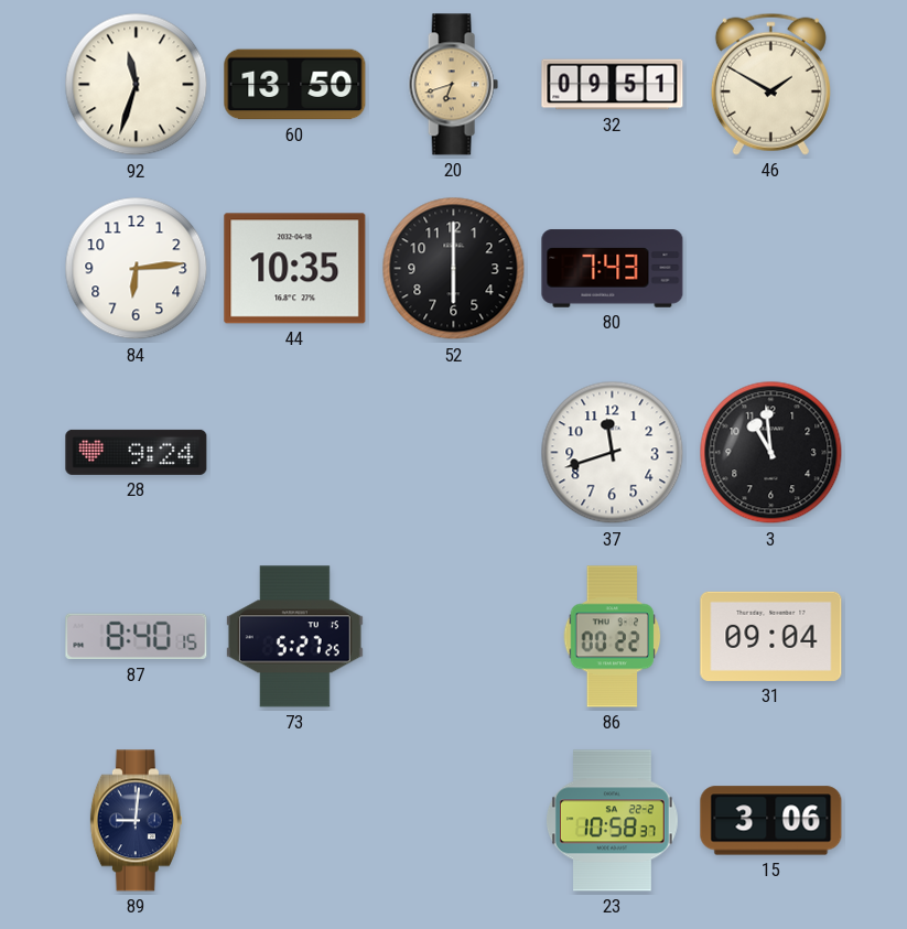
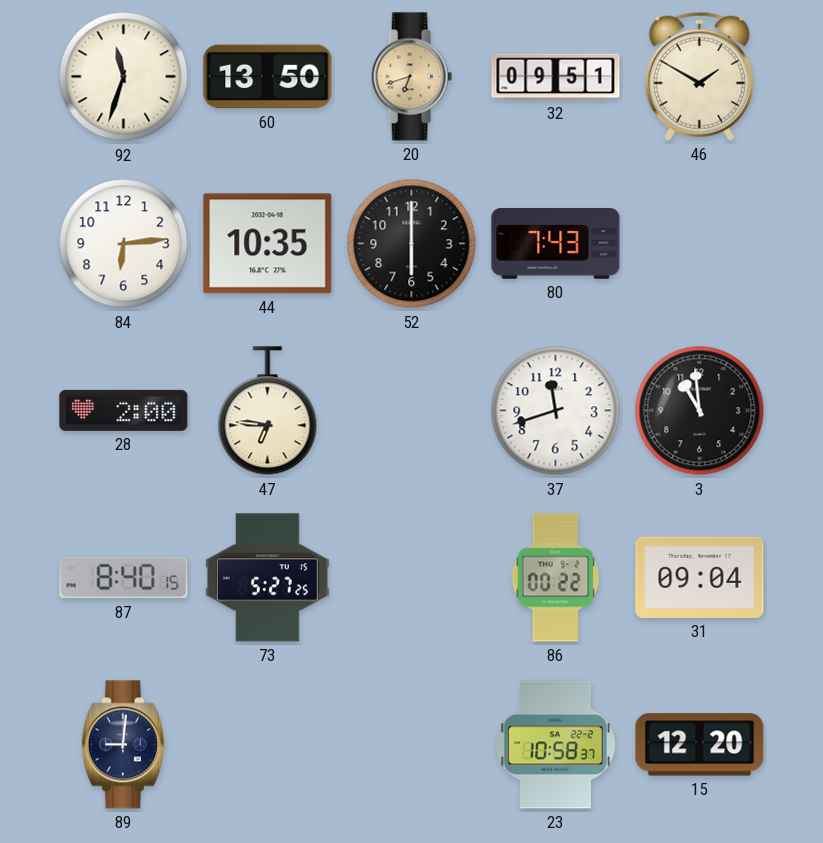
28: 9:24 -> 2:00
47: none -> 6:46
15: 3:06 -> 12:20
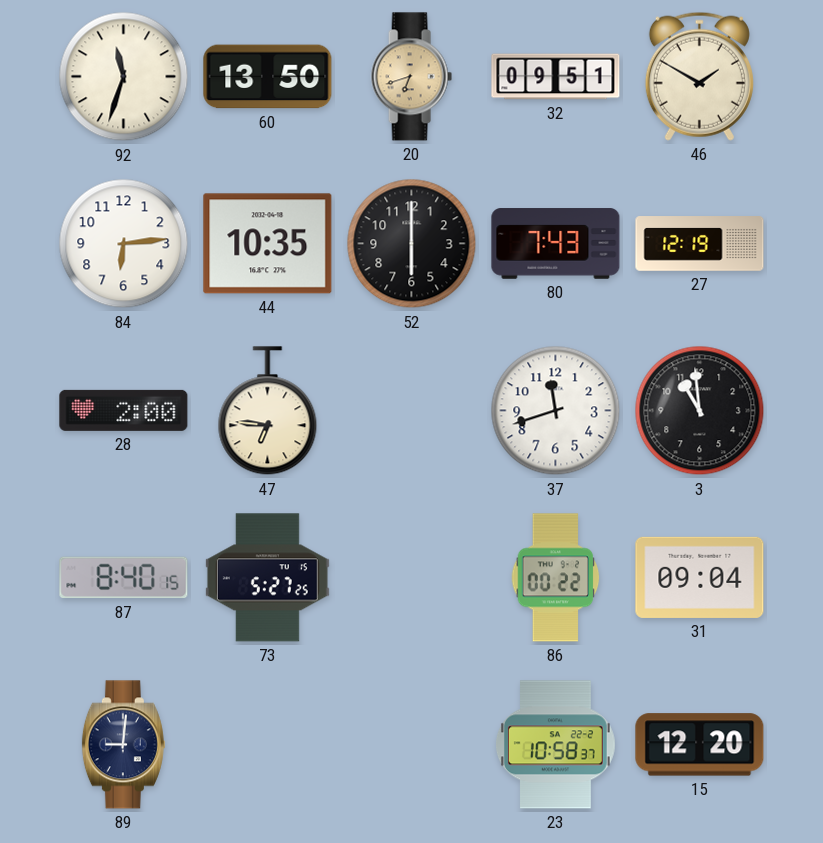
27: none -> 12:19
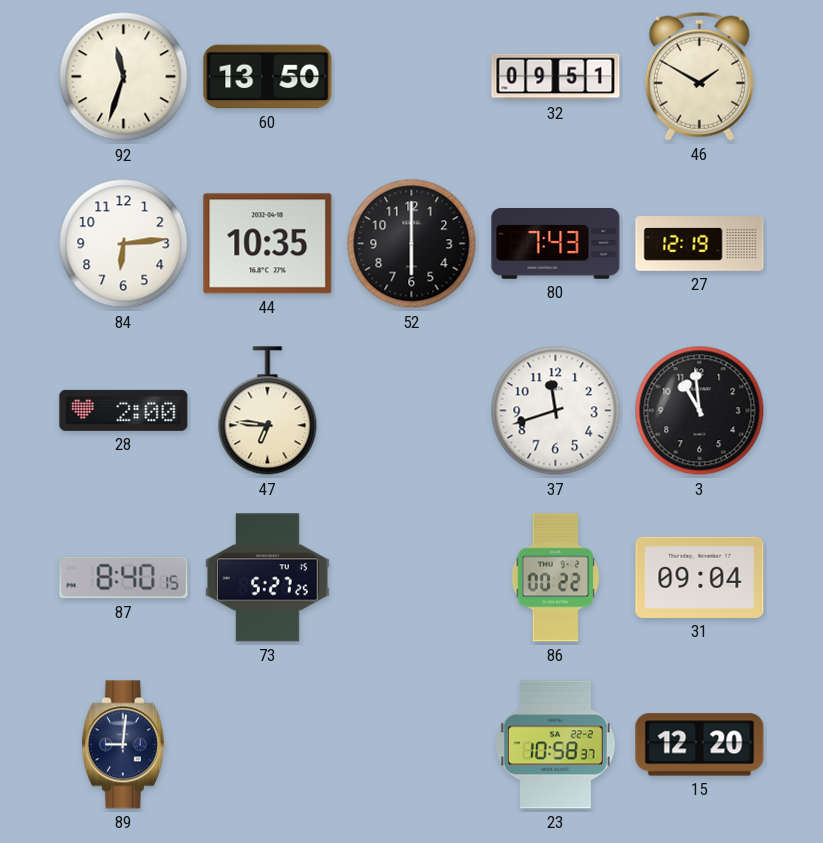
20: 6:42 -> none
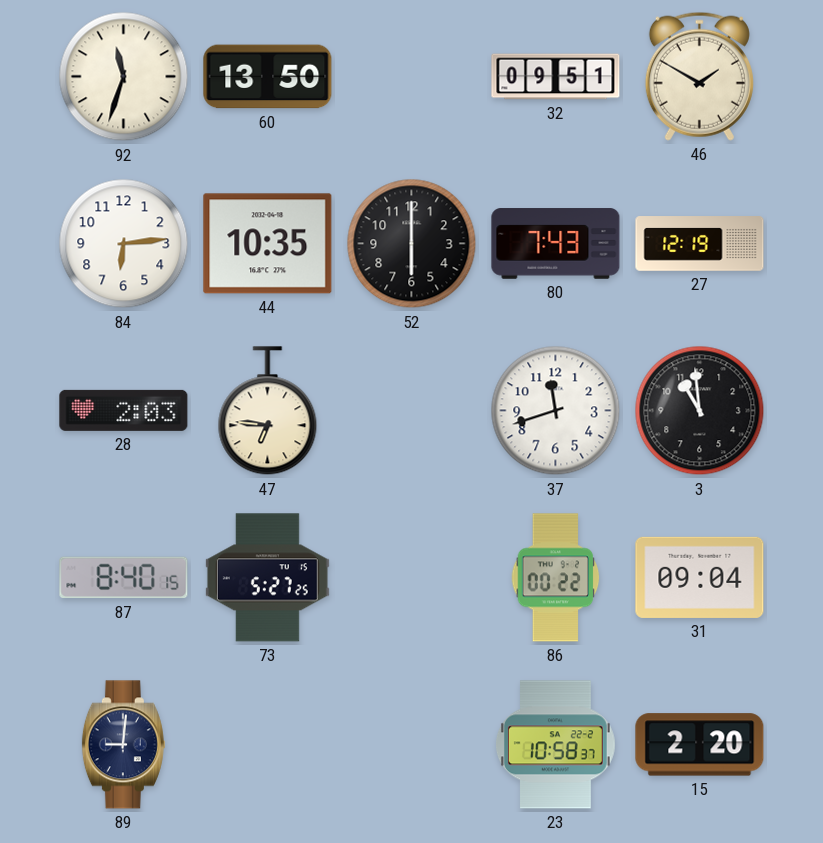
28: 2:00 -> 2:03
15: 12:20 -> 2:20
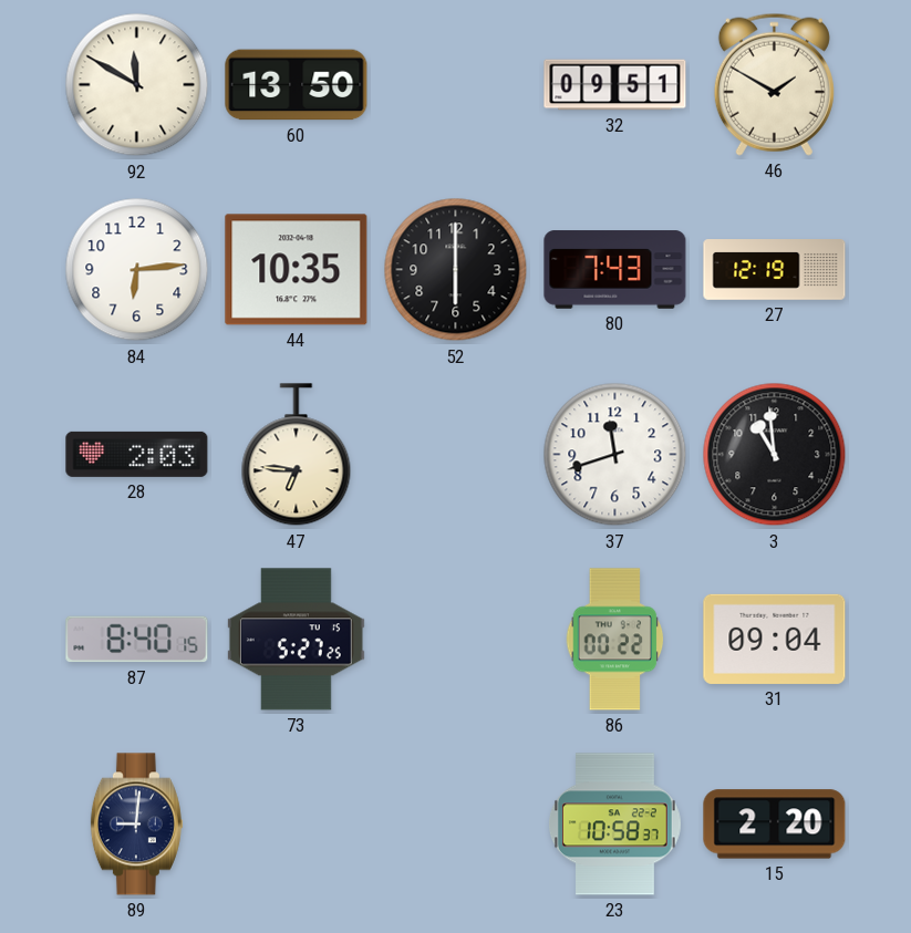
92: 11:33 -> 11:50
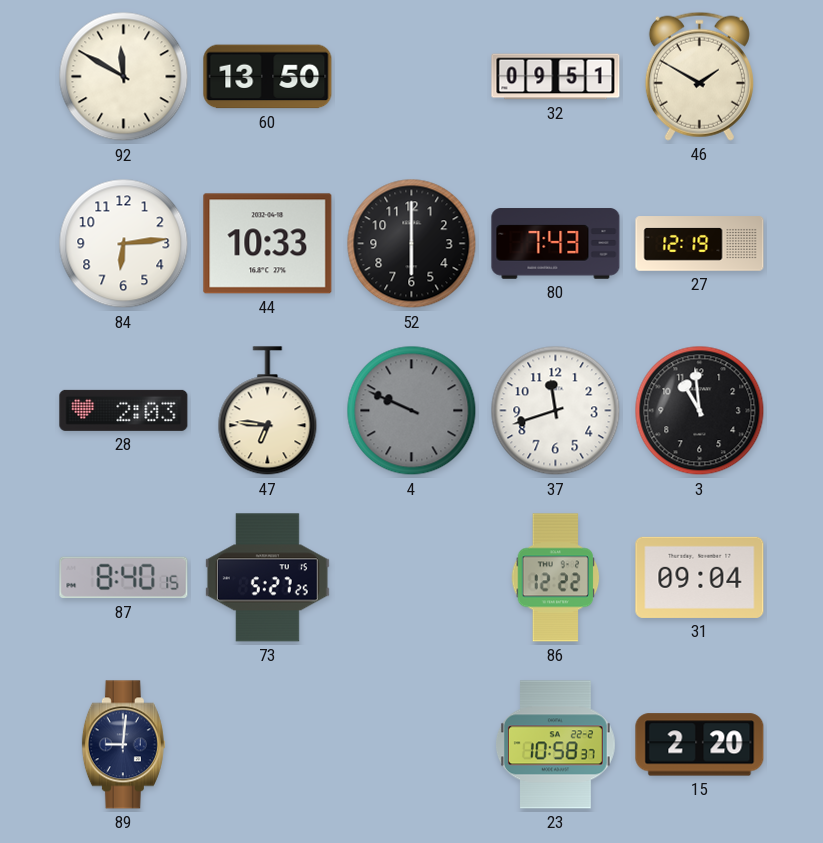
44: 10:35 -> 10:33
4: none -> 9:49
86: 00:22 -> 12:22
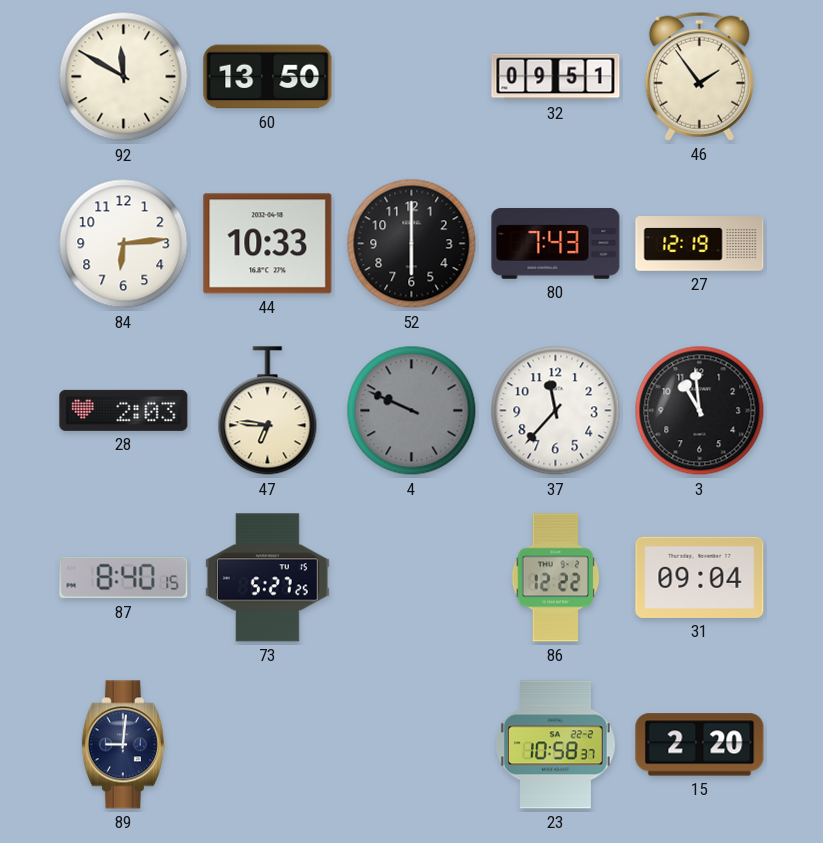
46: 1:50 -> 1:54
37: 11:42 -> 11:37
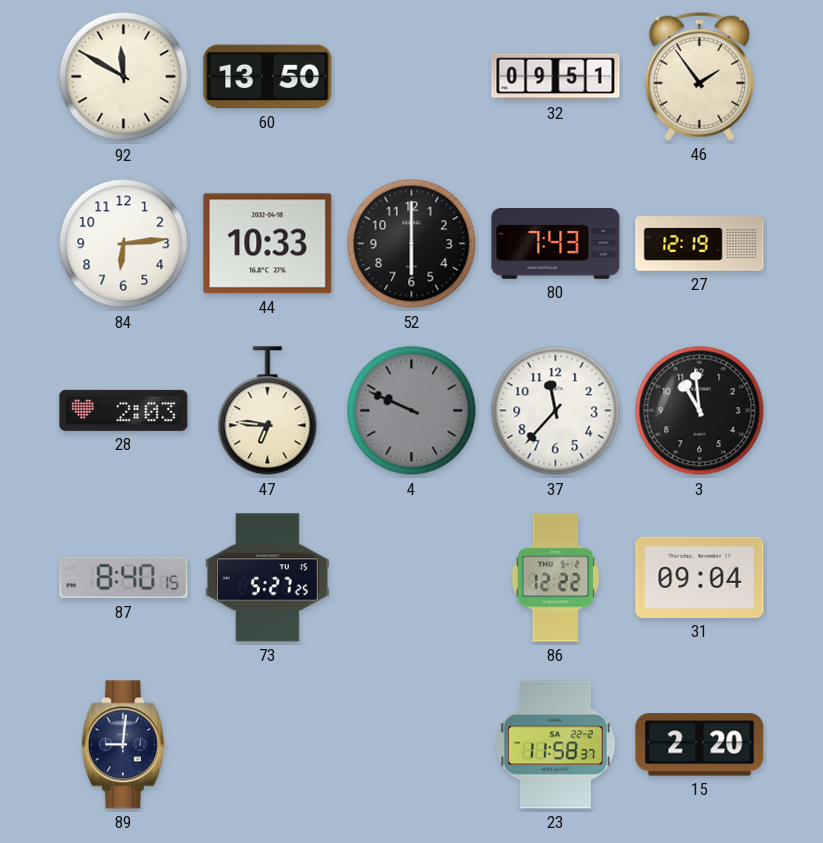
23: 10:58 -> 11:58
